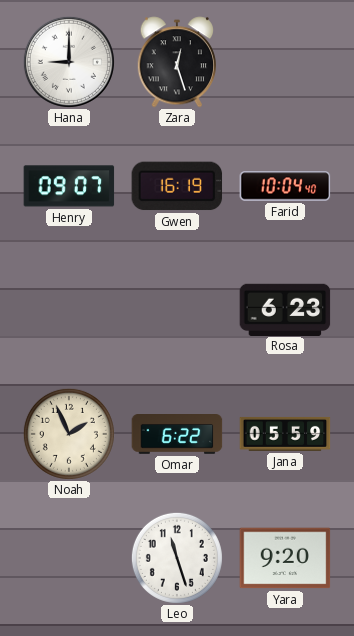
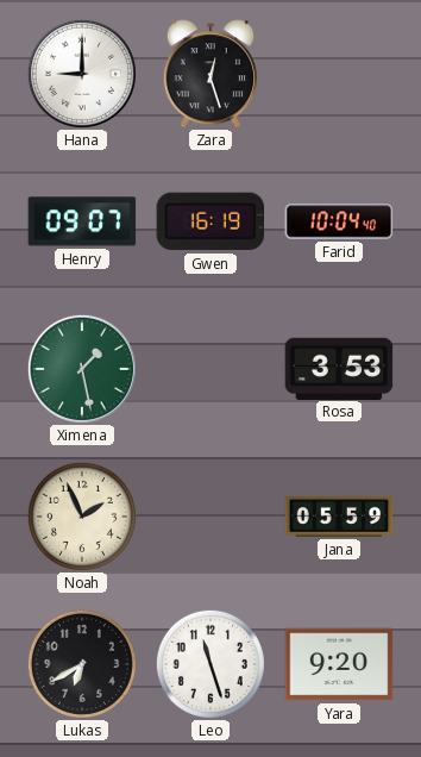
Ximena: none -> 1:28
Rosa: 6:23 -> 3:53
Omar: 6:22 -> none
Lukas: none -> 6:40
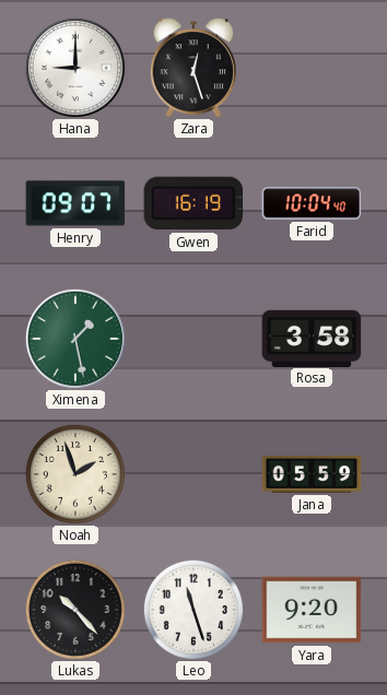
Rosa: 3:53 -> 3:58
Noah: 1:56 -> 1:57
Lukas: 6:40 -> 10:23
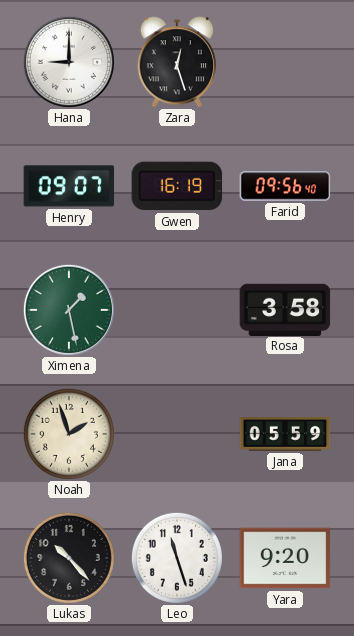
Farid: 10:04 -> 09:56
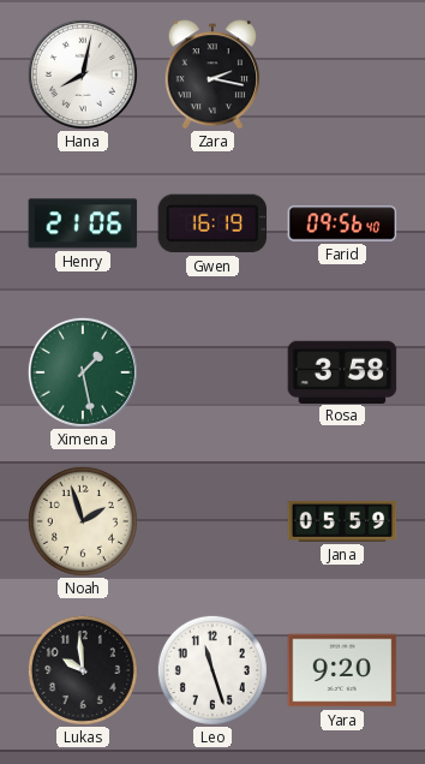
Hana: 9:00 -> 8:02
Zara: 12:27 -> 2:17
Henry: 09:07 -> 21:06
Lukas: 10:23 -> 9:59
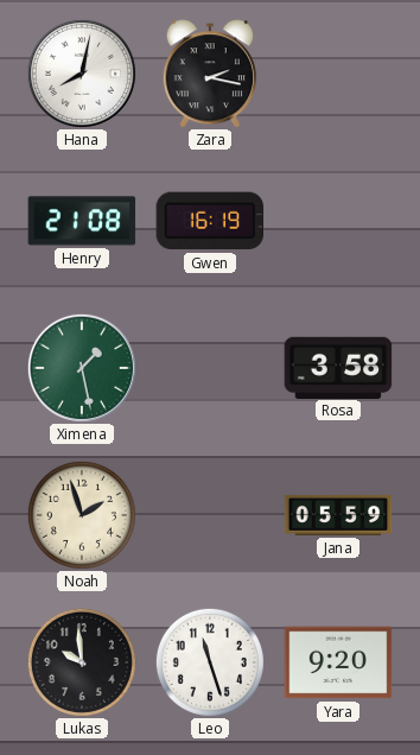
Henry: 21:06 -> 21:08
Farid: 09:56 -> none
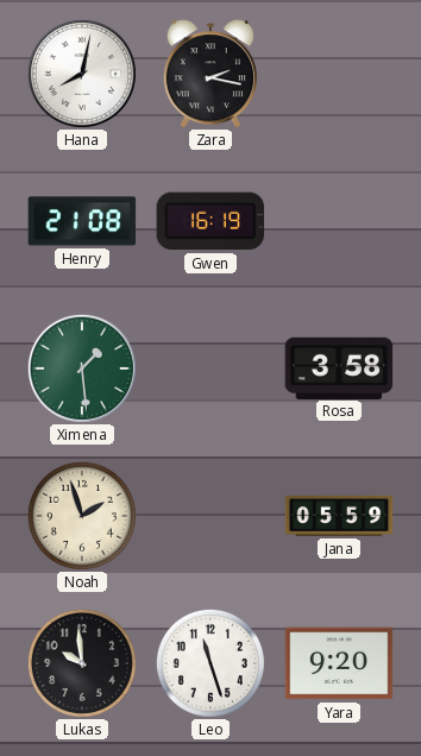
Ximena: 1:28 -> 1:29
